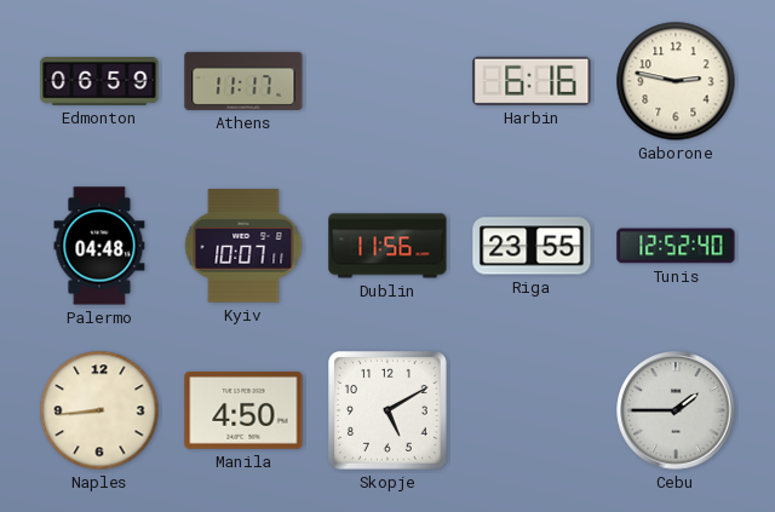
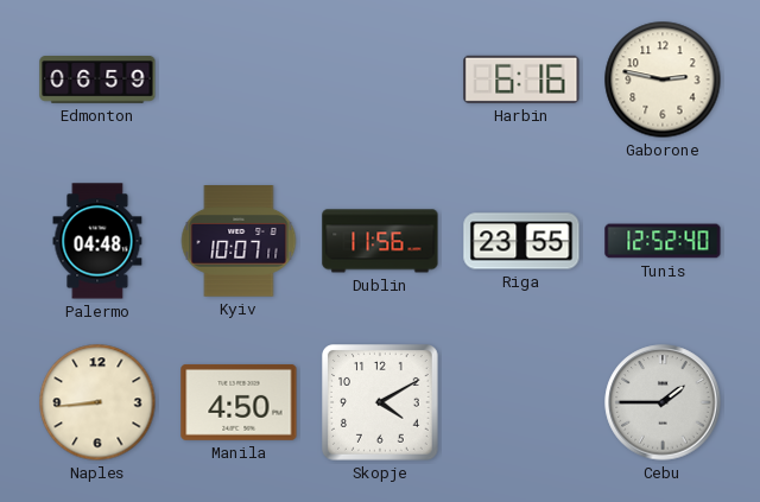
Athens: 11:17 -> none
Skopje: 5:10 -> 4:10
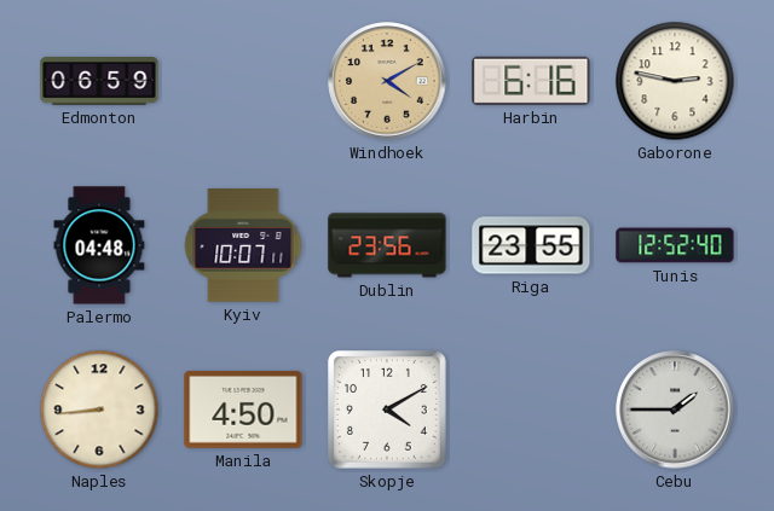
Windhoek: none -> 4:10
Dublin: 11:56 -> 23:56
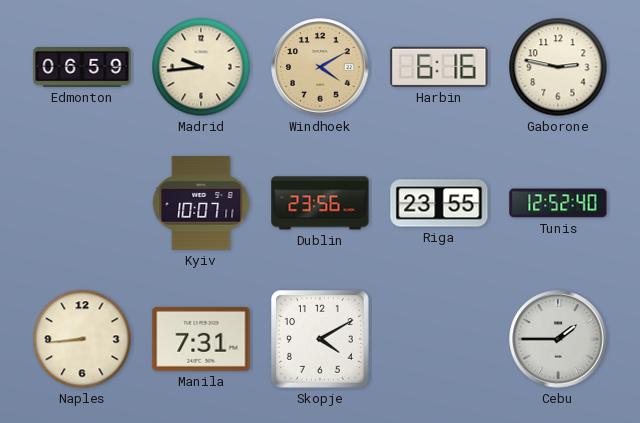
Madrid: none -> 9:44
Palermo: 04:48 -> none
Manila: 4:50 -> 7:31
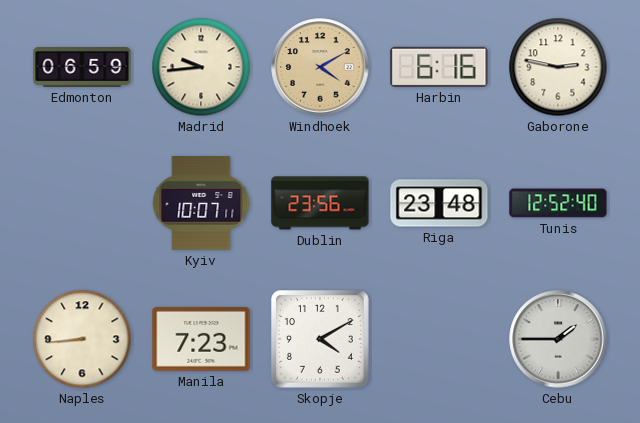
Riga: 23:55 -> 23:48
Manila: 7:31 -> 7:23
